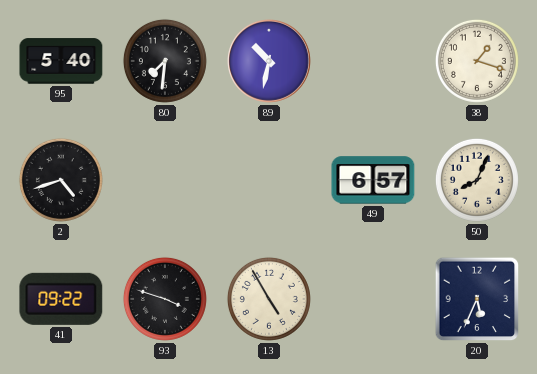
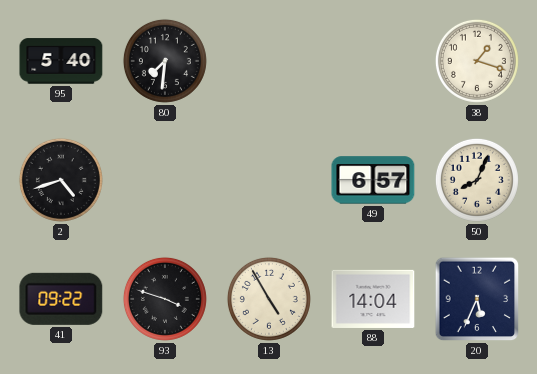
89: 10:32 -> none
88: none -> 14:04
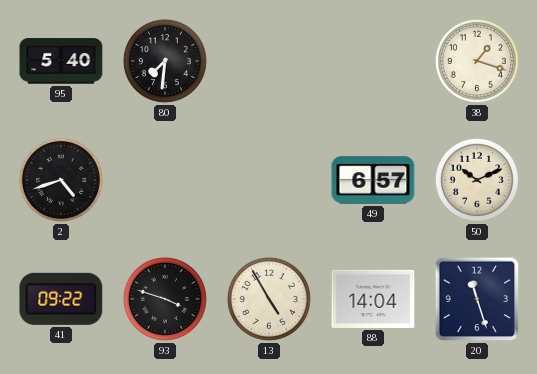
50: 8:04 -> 10:11
20: 5:34 -> 11:27
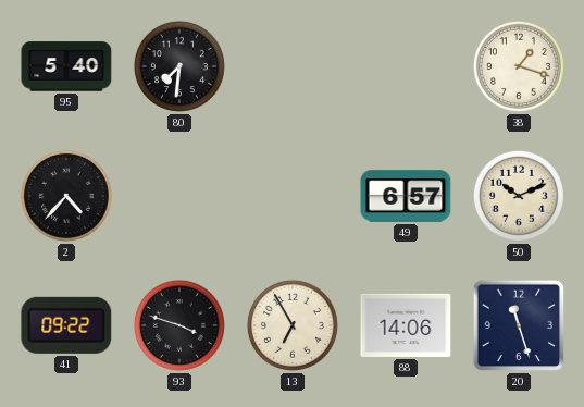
2: 4:42 -> 4:37
13: 4:55 -> 6:55
88: 14:04 -> 14:06
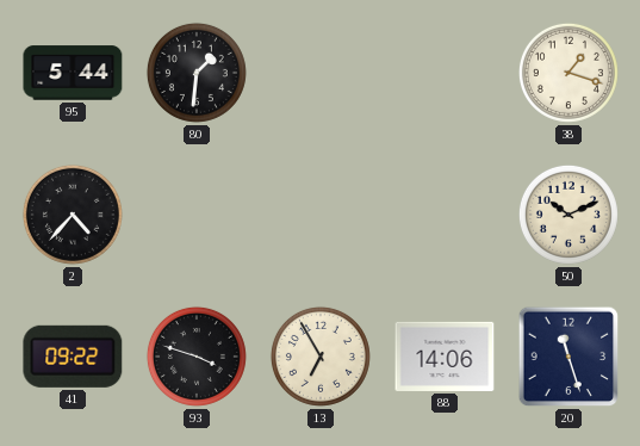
95: 5:40 -> 5:44
80: 7:31 -> 1:31
49: 6:57 -> none
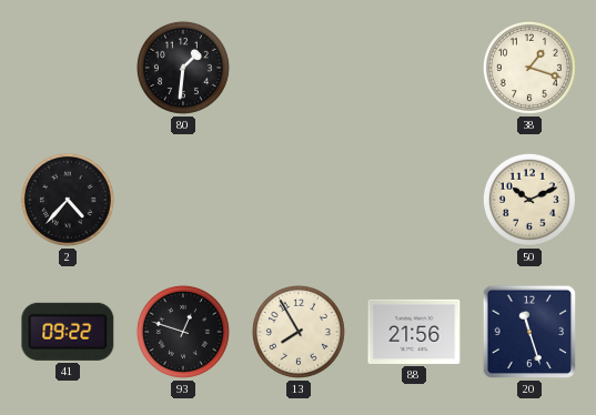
95: 5:44 -> none
93: 3:48 -> 12:48
13: 6:55 -> 7:55
88: 14:06 -> 21:56
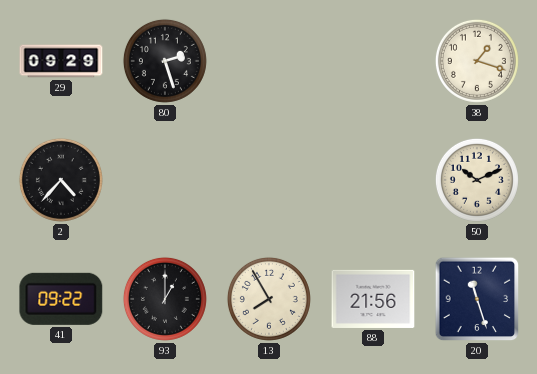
29: none -> 09:29
80: 1:31 -> 2:27
93: 12:48 -> 1:00
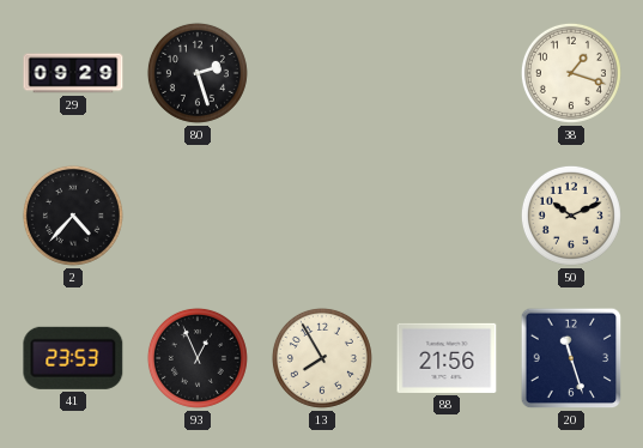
41: 09:22 -> 23:53
93: 1:00 -> 12:56
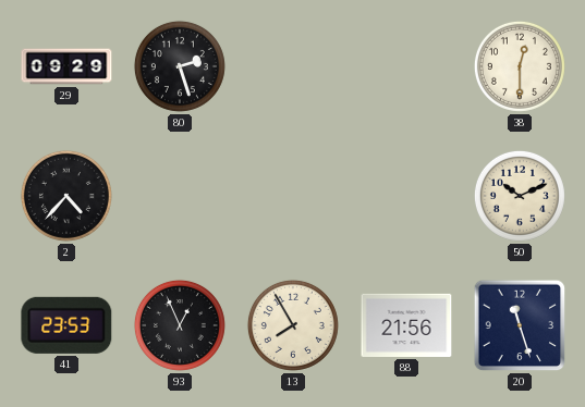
38: 1:18 -> 12:30
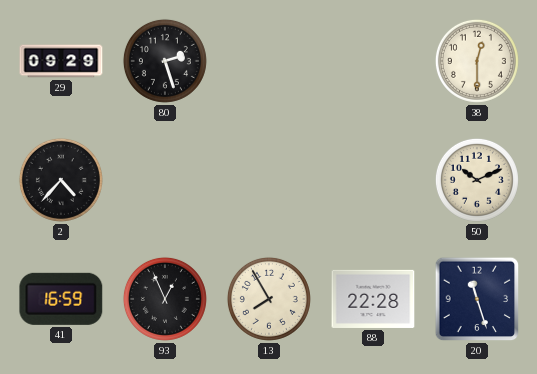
41: 23:53 -> 16:59
88: 21:56 -> 22:28
